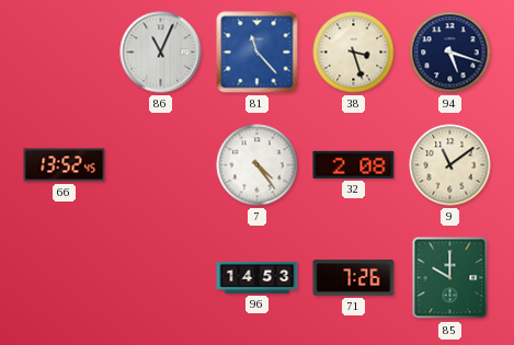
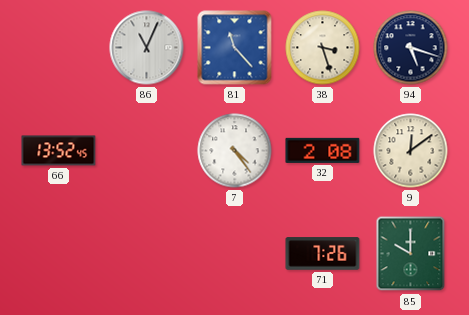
9: 11:09 -> 12:09
96: 14:53 -> none
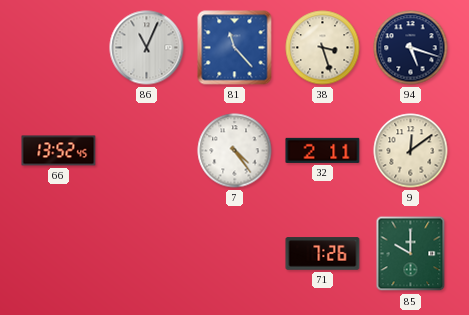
32: 2:08 -> 2:11
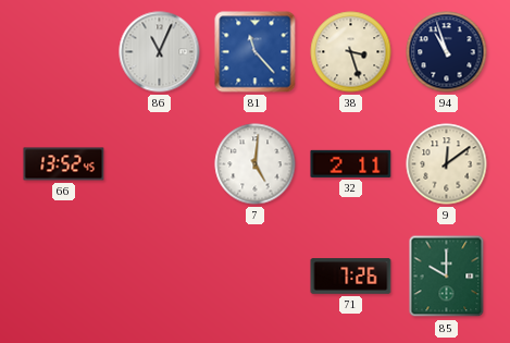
94: 5:18 -> 10:57
7: 4:24 -> 5:01
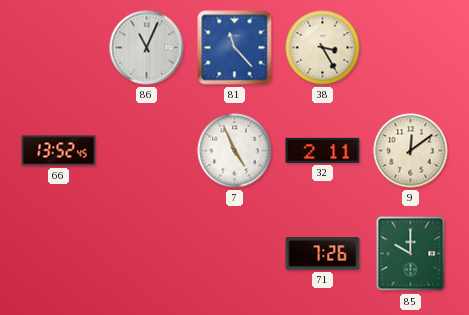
38: 3:27 -> 3:25
94: 10:57 -> none
7: 5:01 -> 4:56
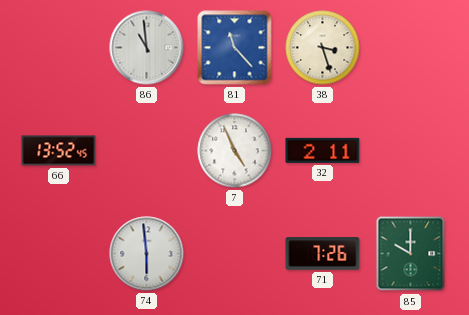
86: 11:04 -> 10:59
38: 3:25 -> 3:27
9: 12:09 -> none
74: none -> 5:59
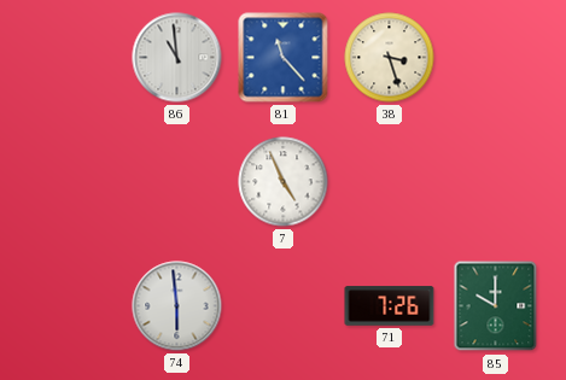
66: 13:52 -> none
32: 2:11 -> none
